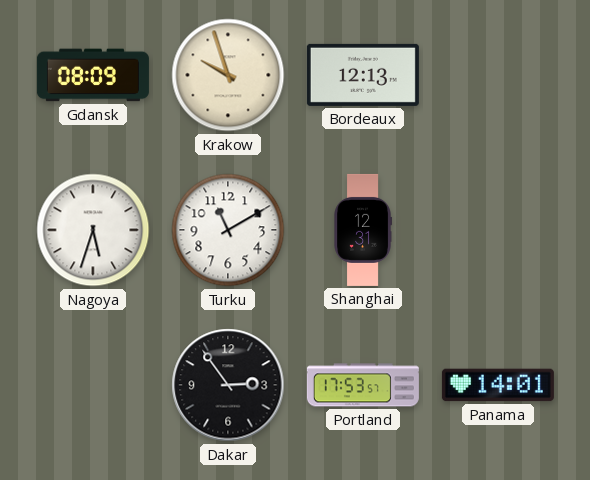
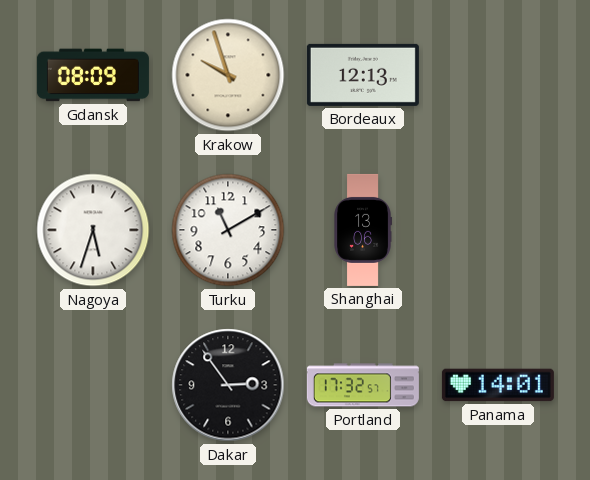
Shanghai: 12:31 -> 13:06
Portland: 17:53 -> 17:32
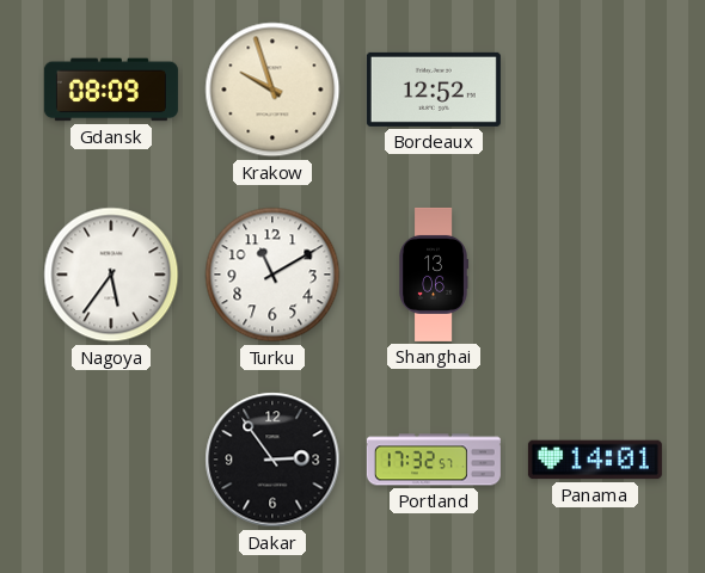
Bordeaux: 12:13 -> 12:52
Nagoya: 5:33 -> 5:36
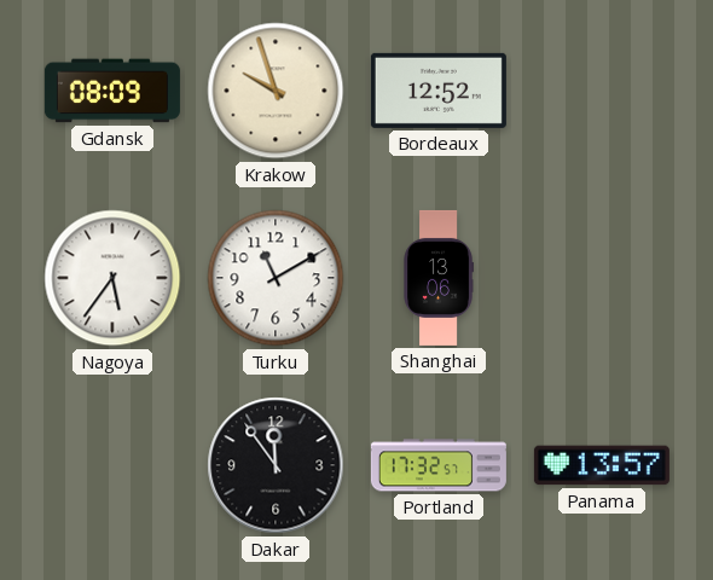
Dakar: 2:54 -> 11:54
Panama: 14:01 -> 13:57
